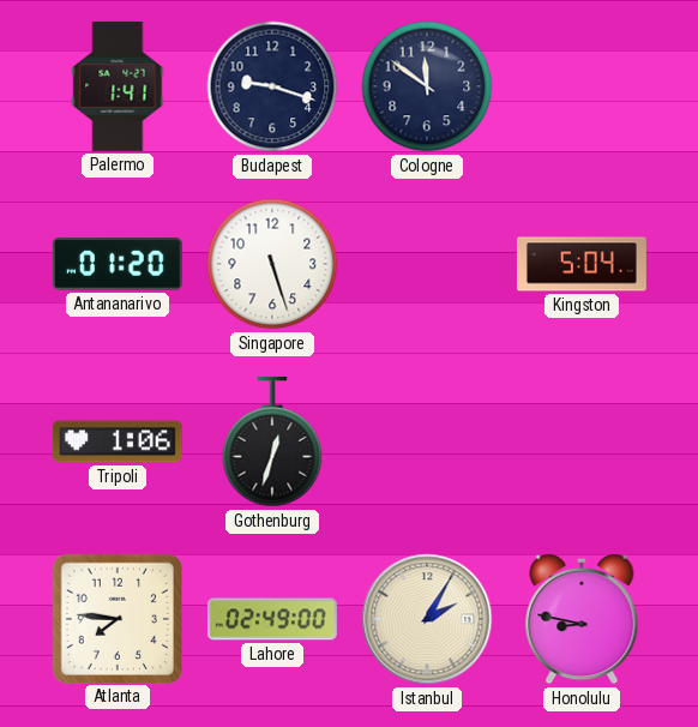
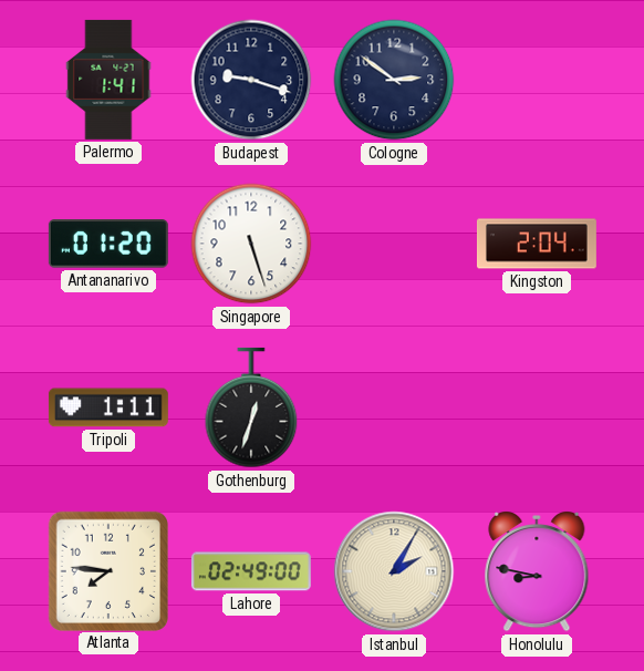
Cologne: 11:51 -> 2:51
Kingston: 5:04 -> 2:04
Tripoli: 1:06 -> 1:11
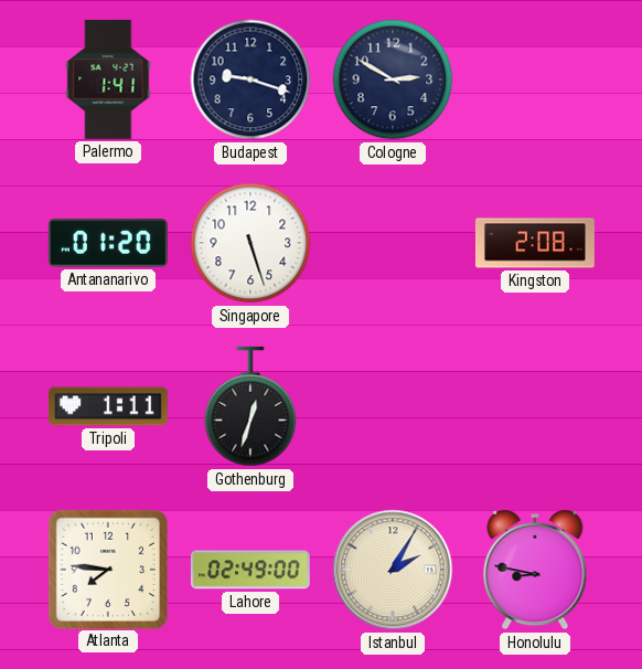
Cologne: 2:51 -> 2:50
Kingston: 2:04 -> 2:08
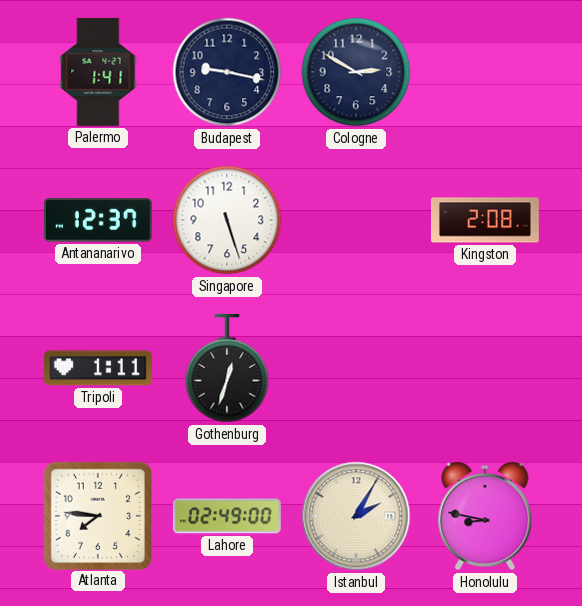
Budapest: 9:18 -> 9:17
Antananarivo: 01:20 -> 12:37
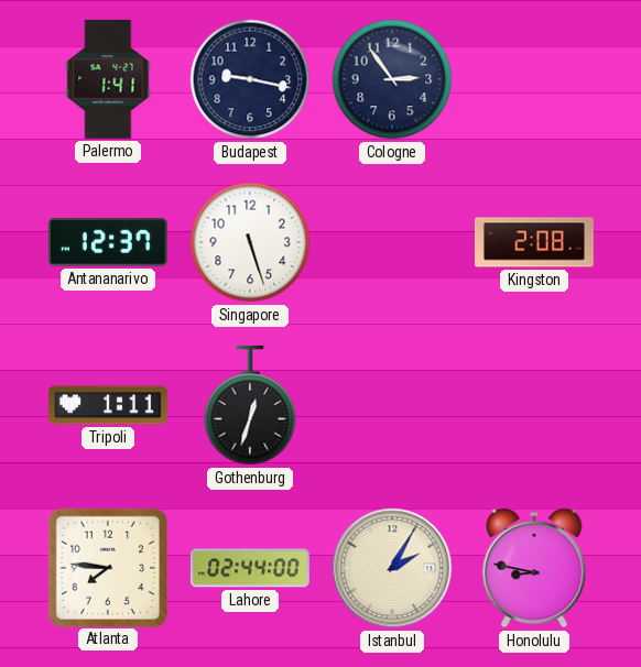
Cologne: 2:50 -> 2:54
Lahore: 02:49 -> 02:44
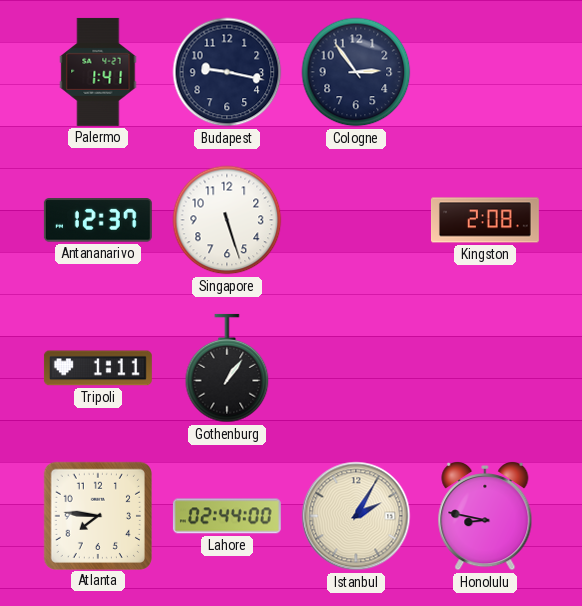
Gothenburg: 12:33 -> 1:06
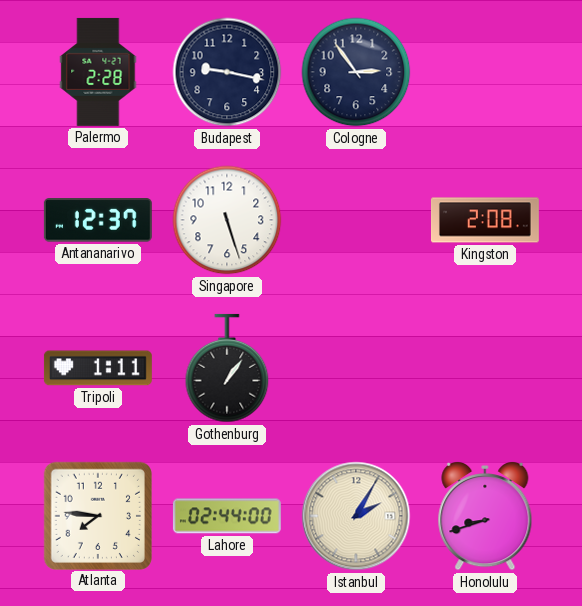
Palermo: 1:41 -> 2:28
Honolulu: 8:47 -> 8:42
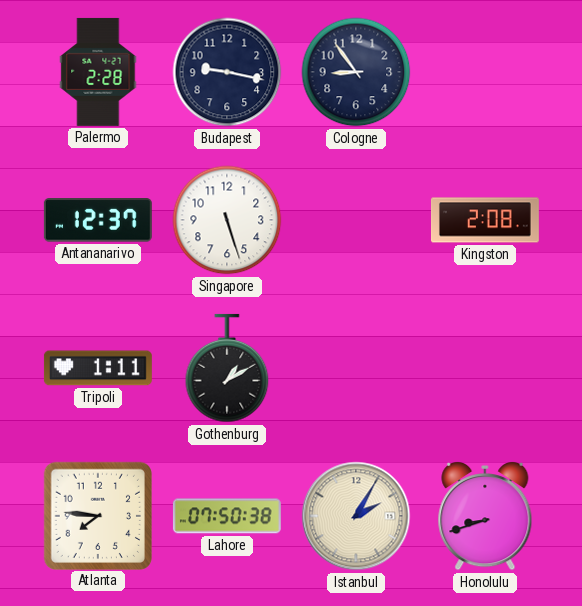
Cologne: 2:54 -> 8:54
Gothenburg: 1:06 -> 1:10
Lahore: 02:44 -> 07:50
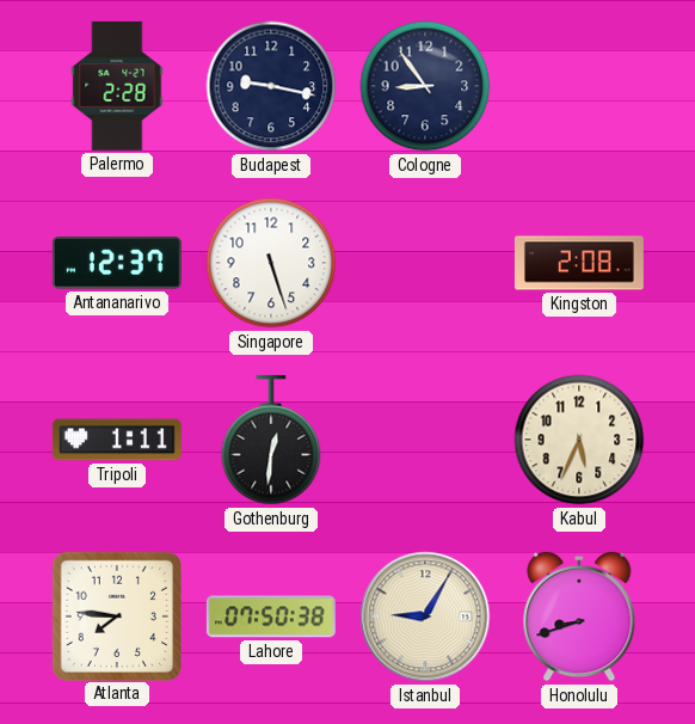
Gothenburg: 1:10 -> 12:31
Kabul: none -> 5:34
Istanbul: 2:05 -> 9:05
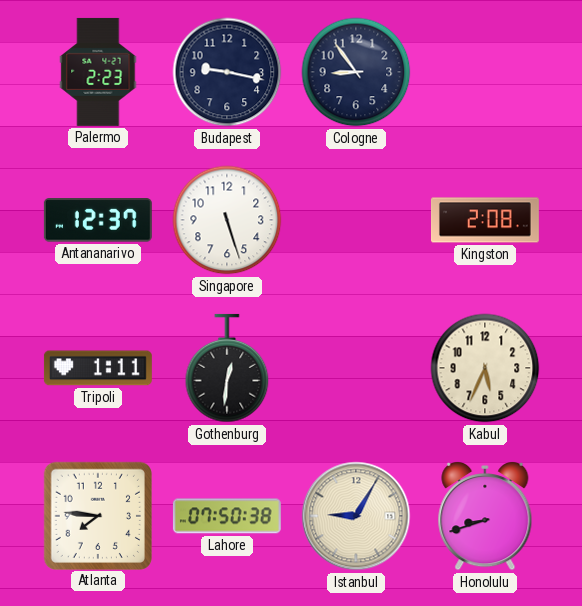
Palermo: 2:28 -> 2:23
